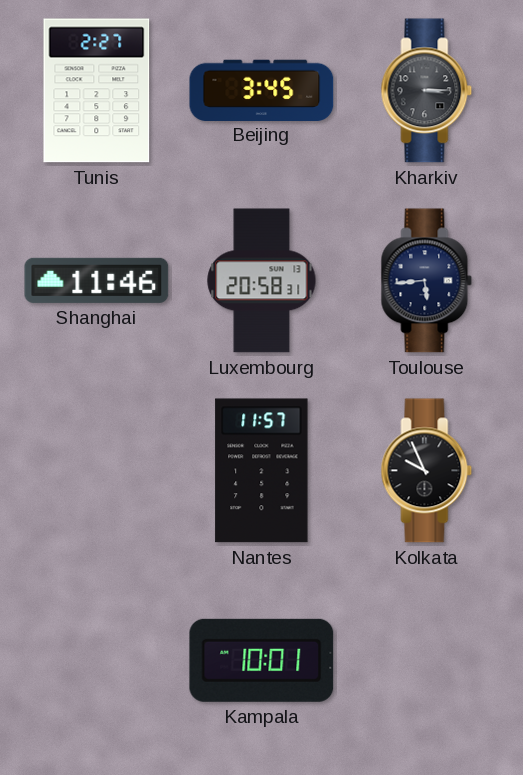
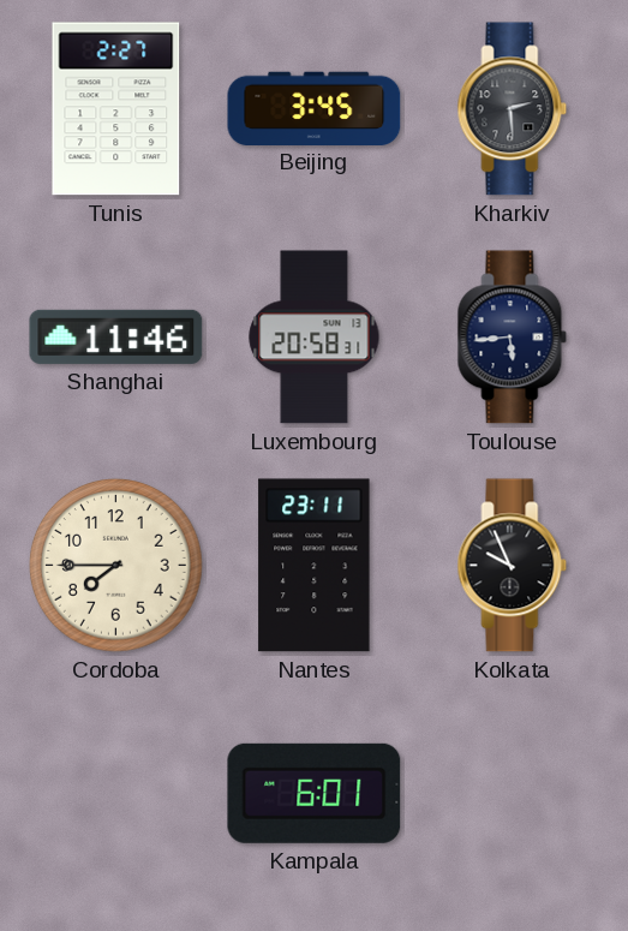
Kharkiv: 3:15 -> 2:29
Cordoba: none -> 7:45
Nantes: 11:57 -> 23:11
Kampala: 10:01 -> 6:01
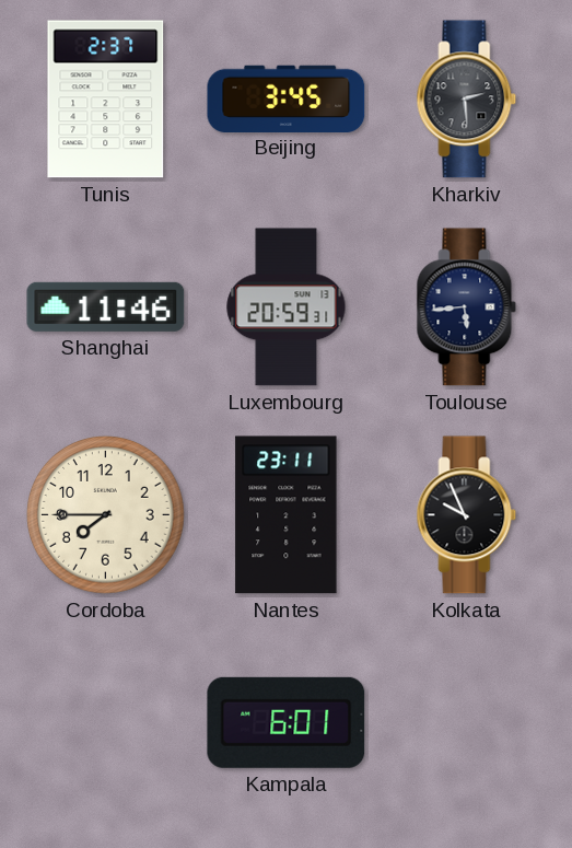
Tunis: 2:27 -> 2:37
Luxembourg: 20:58 -> 20:59
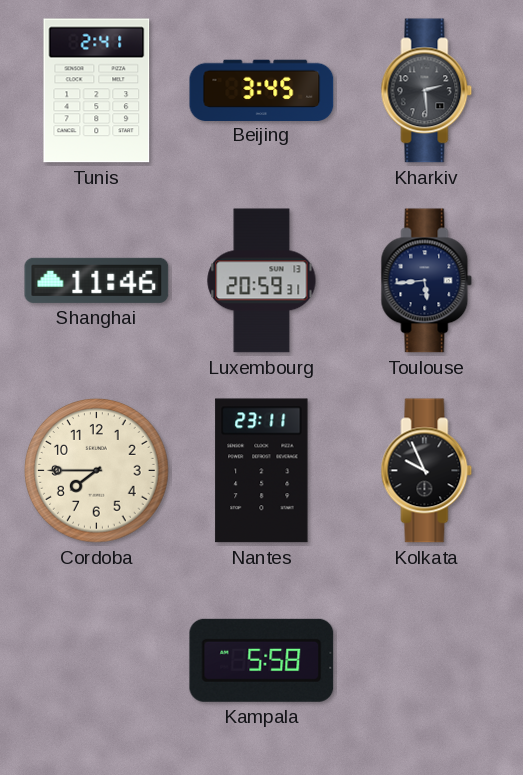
Tunis: 2:37 -> 2:41
Kampala: 6:01 -> 5:58
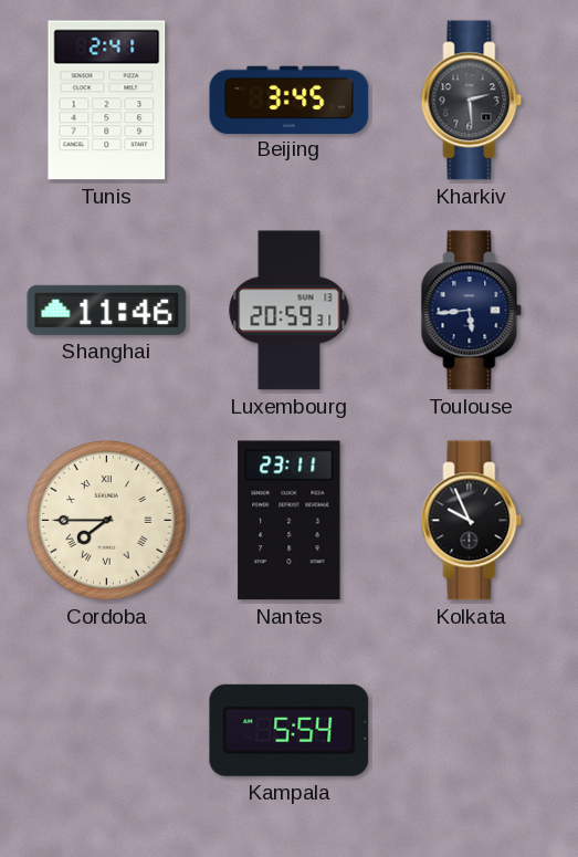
Cordoba numerals: Arabic -> Roman
Kampala: 5:58 -> 5:54
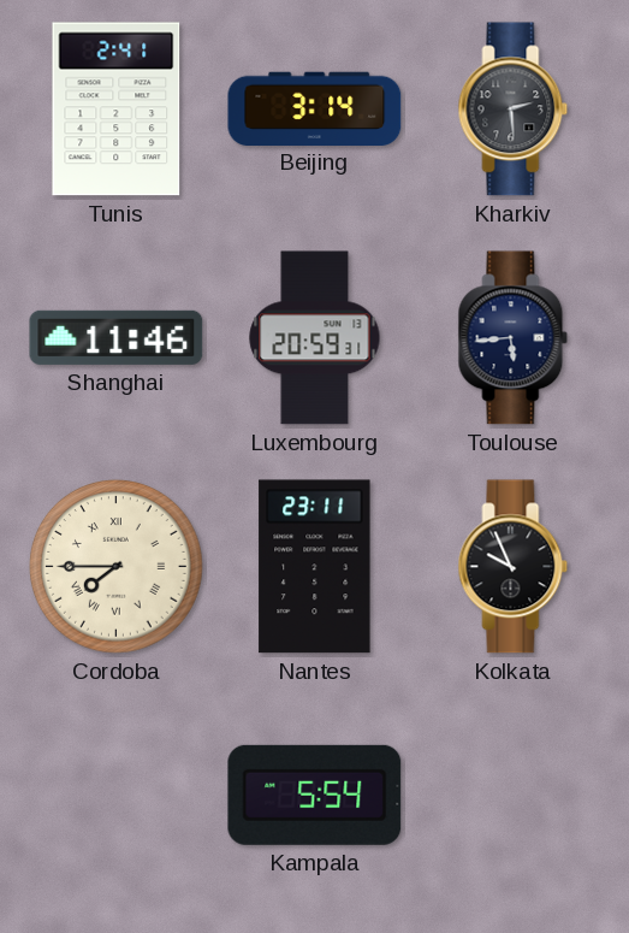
Beijing: 3:45 -> 3:14
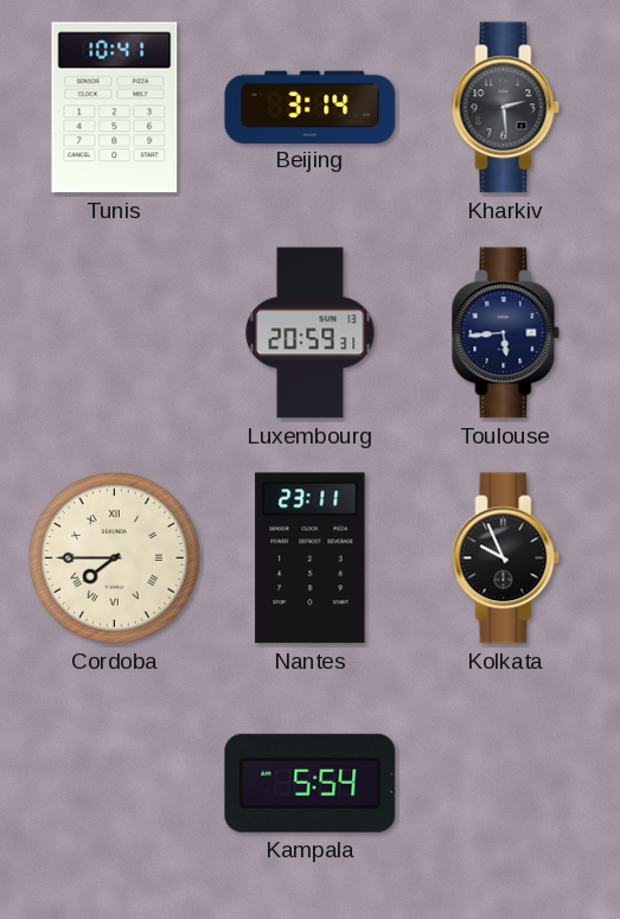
Tunis: 2:41 -> 10:41
Shanghai: 11:46 -> none
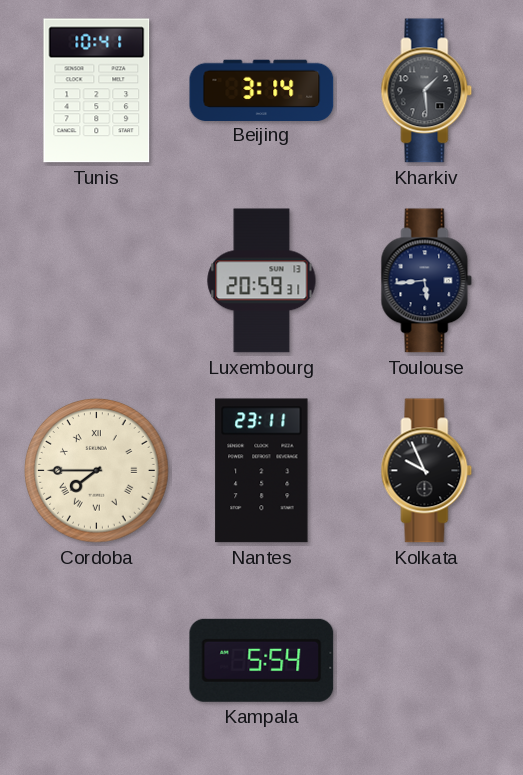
Kharkiv: 2:29 -> 1:29
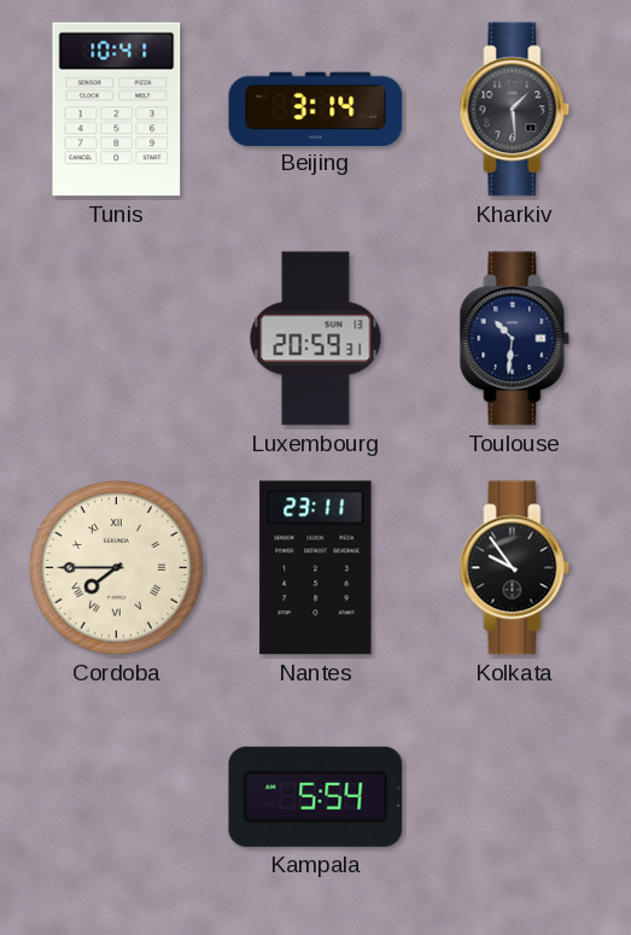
Toulouse: 5:44 -> 10:31
Kolkata: 9:56 -> 9:54
